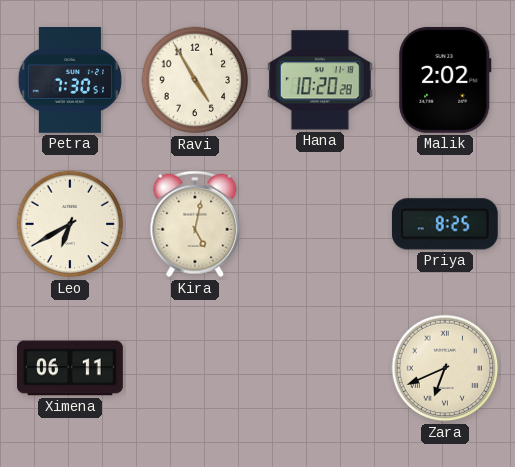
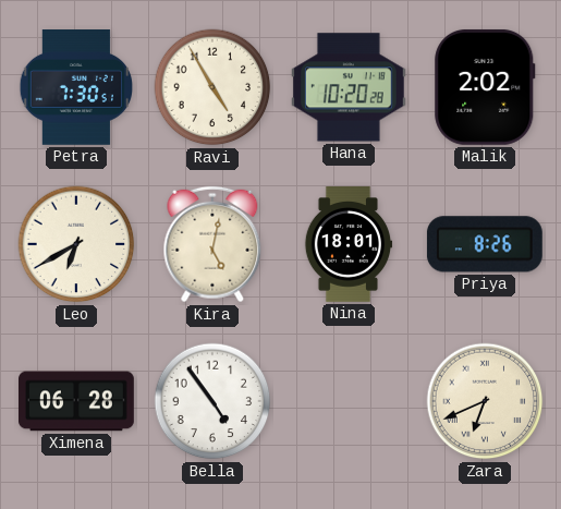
Nina: none -> 18:01
Priya: 8:25 -> 8:26
Ximena: 06:11 -> 06:28
Bella: none -> 4:54
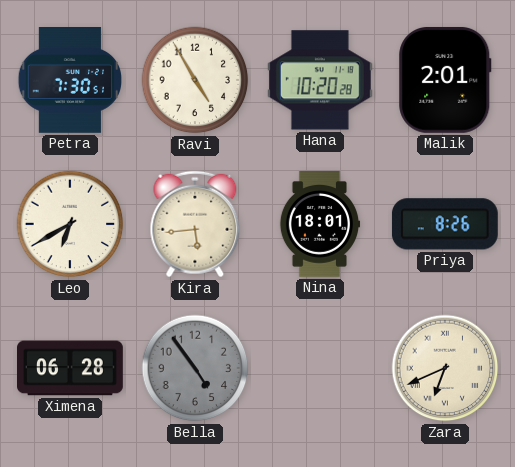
Malik: 2:02 -> 2:01
Kira: 5:02 -> 5:44
Bella dial: white -> grey
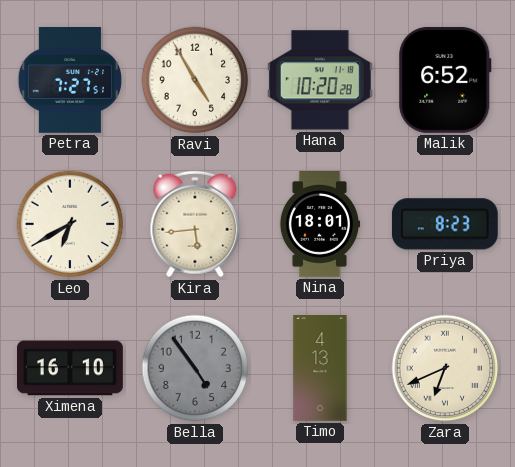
Petra: 7:30 -> 7:27
Malik: 2:01 -> 6:52
Priya: 8:26 -> 8:23
Ximena: 06:28 -> 16:10
Timo: none -> 4:13
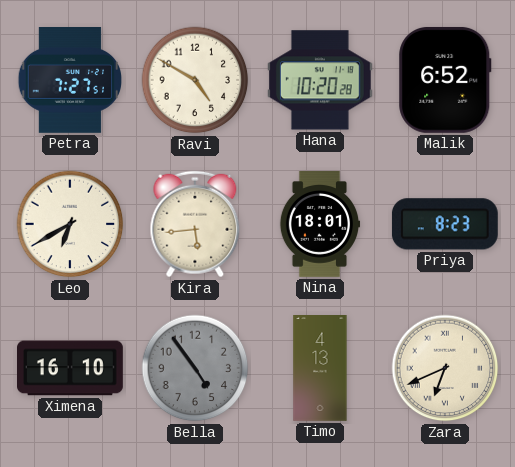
Ravi: 4:55 -> 4:50
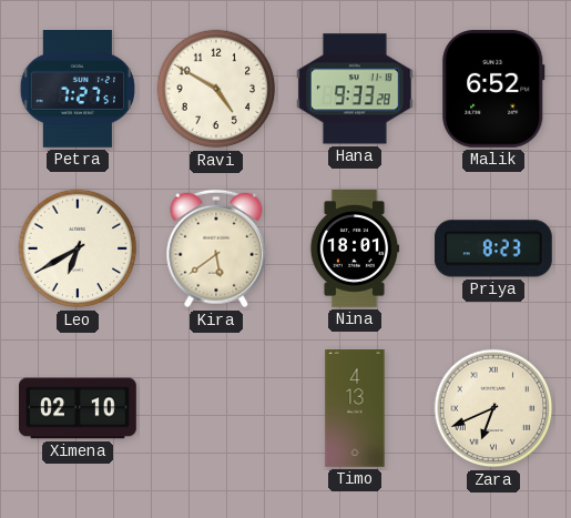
Hana: 10:20 -> 9:33
Kira: 5:44 -> 5:39
Ximena: 16:10 -> 02:10
Bella: 4:54 -> none
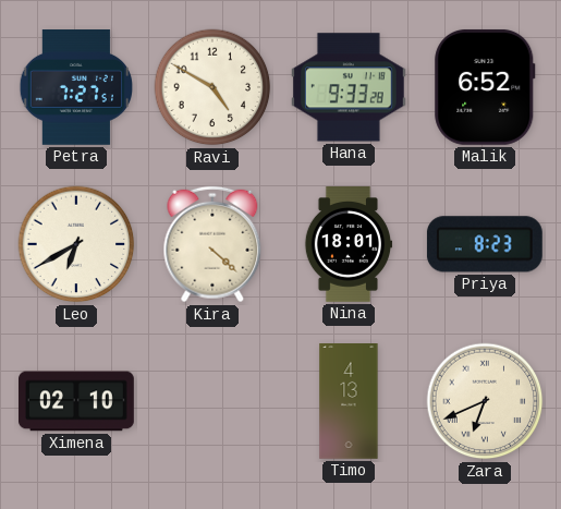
Kira: 5:39 -> 4:22
